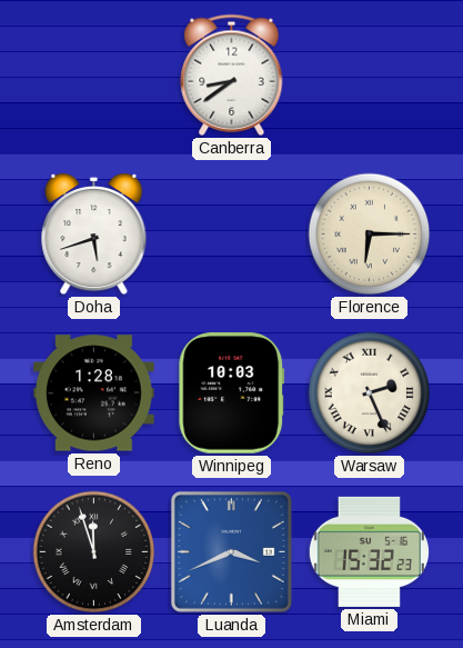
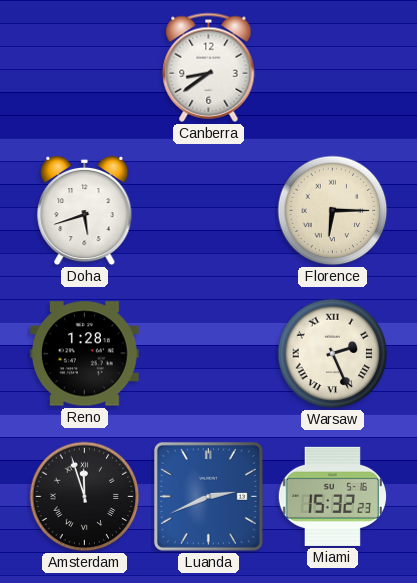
Winnipeg: 10:03 -> none
Luanda: 3:41 -> 2:41
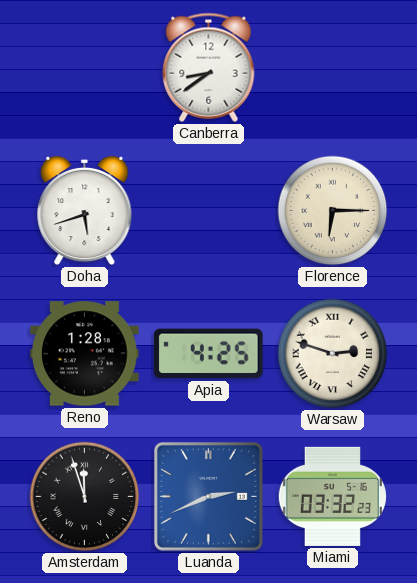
Apia: none -> 4:25
Warsaw: 2:26 -> 2:48
Miami: 15:32 -> 03:32
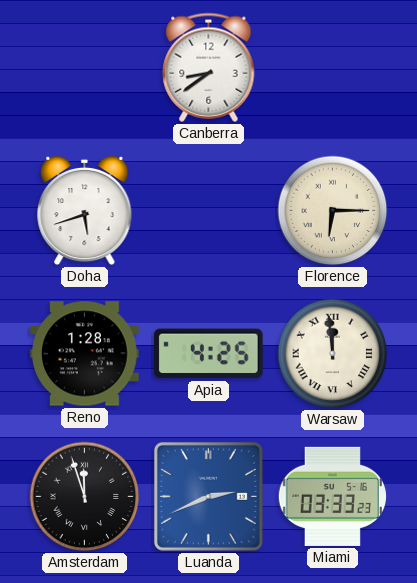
Warsaw: 2:48 -> 11:59
Miami: 03:32 -> 03:33
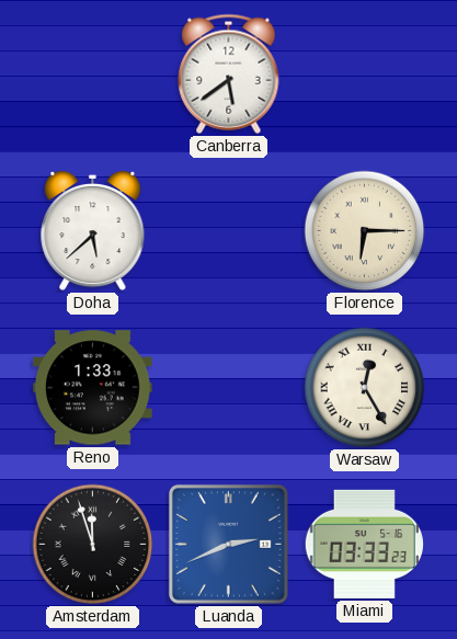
Canberra: 8:39 -> 5:39
Doha: 5:42 -> 5:38
Reno: 1:28 -> 1:33
Apia: 4:25 -> none
Warsaw: 11:59 -> 12:25
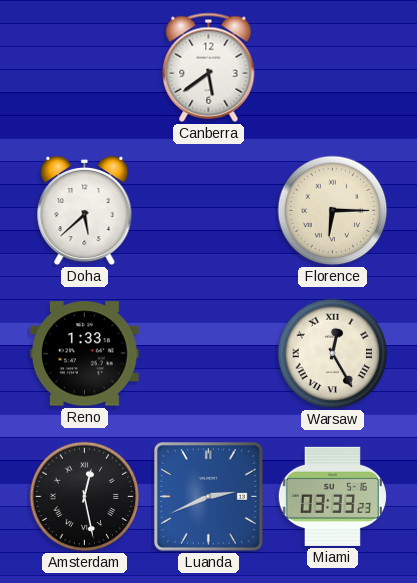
Amsterdam: 11:57 -> 12:28
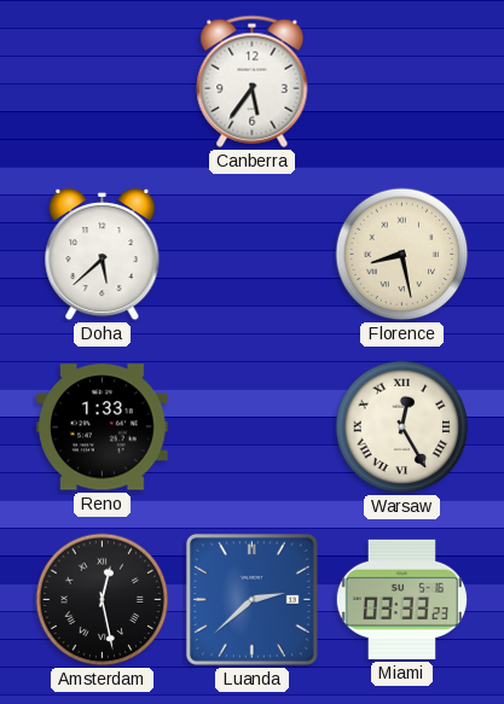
Canberra: 5:39 -> 5:36
Florence: 6:15 -> 8:28
Luanda: 2:41 -> 2:38
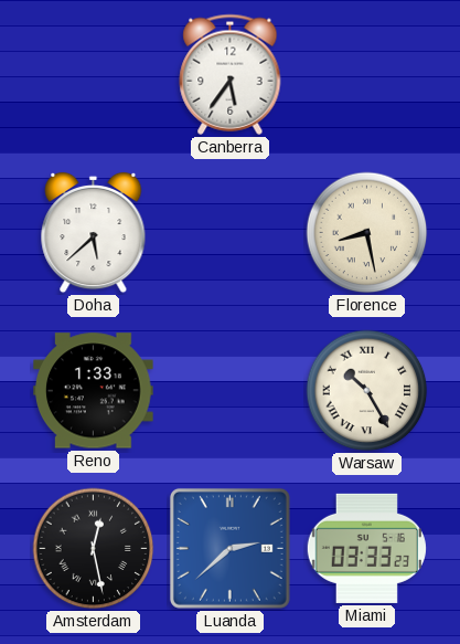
Warsaw: 12:25 -> 10:25
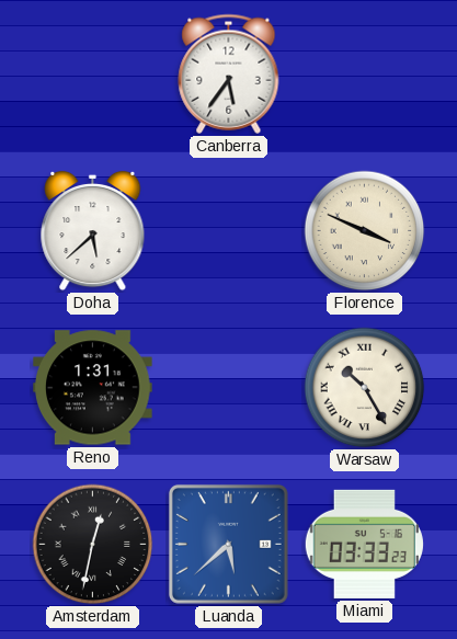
Florence: 8:28 -> 3:49
Reno: 1:33 -> 1:31
Amsterdam: 12:28 -> 12:32
Luanda: 2:38 -> 5:38
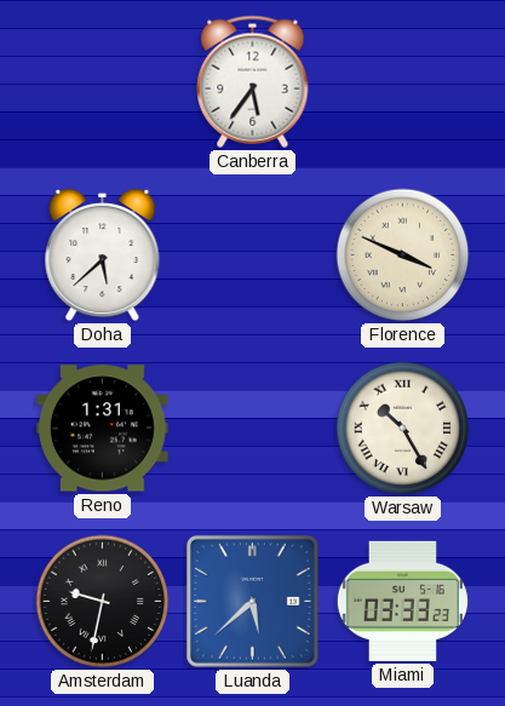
Amsterdam: 12:32 -> 9:32
